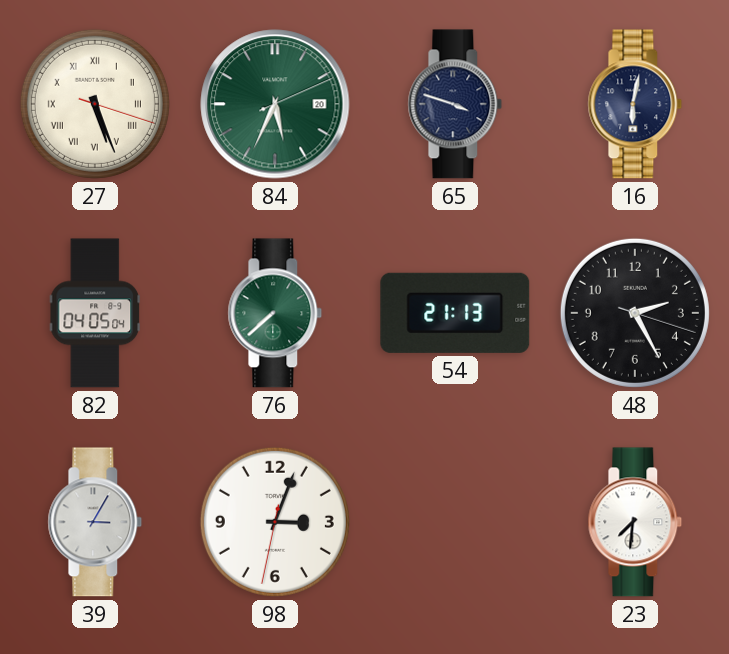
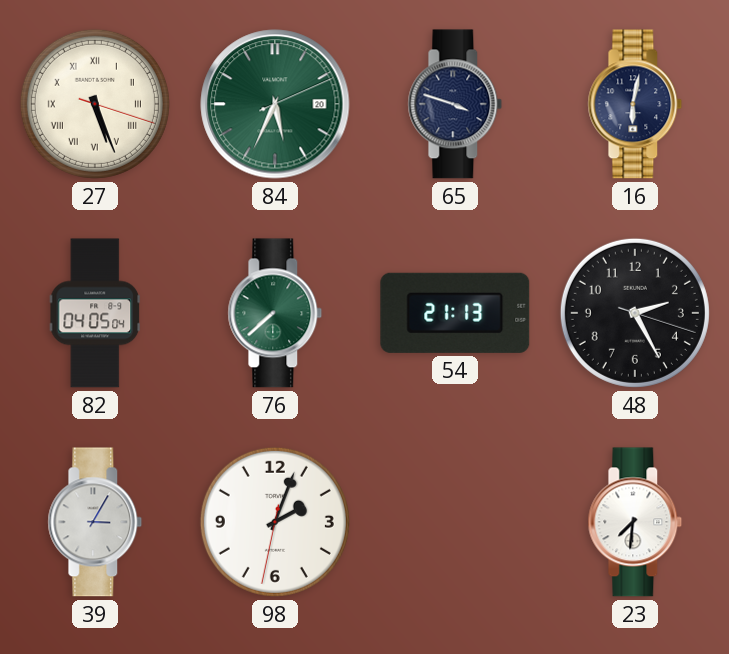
98: 3:03 -> 2:03
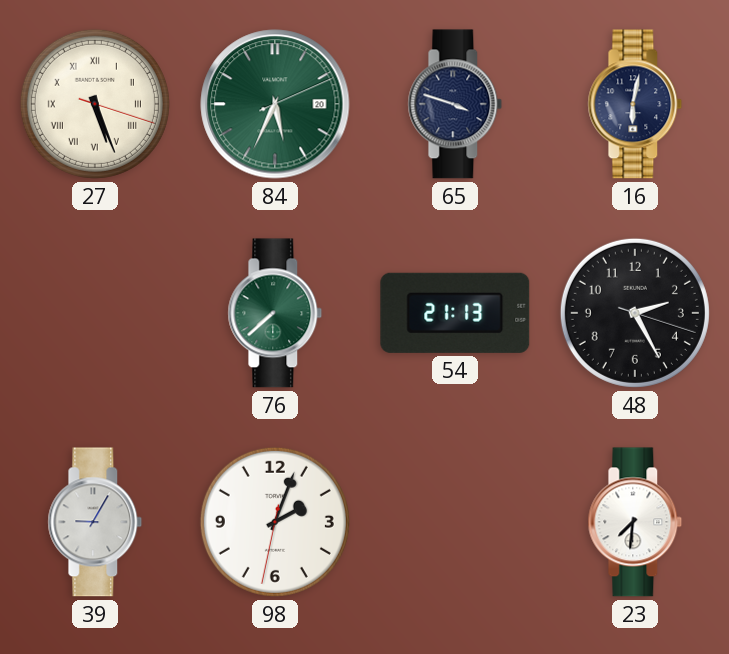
82: 04:05 -> none
39: 3:05 -> 9:05
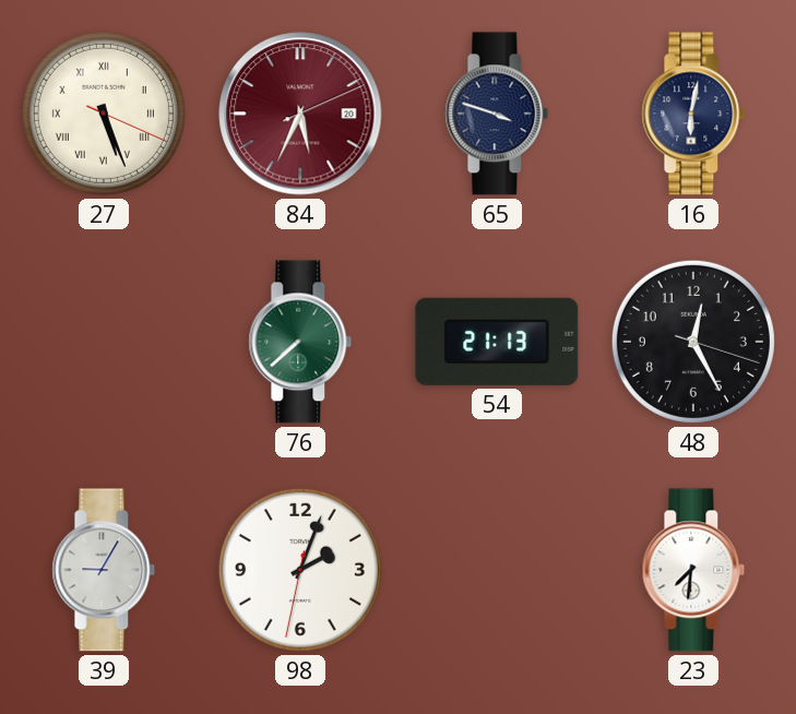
27: 5:26:18 -> 5:26:19
84 dial: green -> burgundy
48: 2:25 -> 12:25
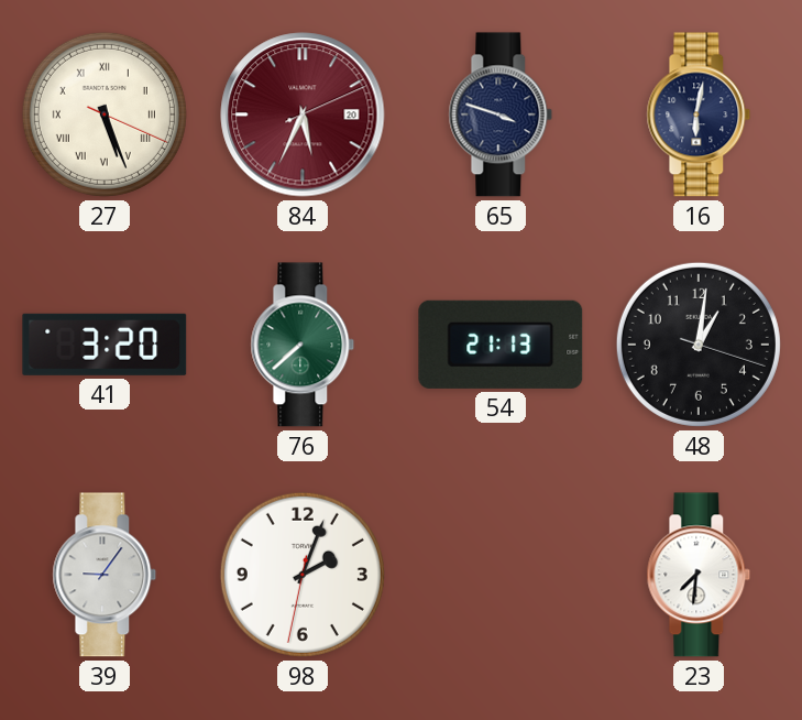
41: none -> 3:20
48: 12:25 -> 1:01
39: 9:05 -> 9:06
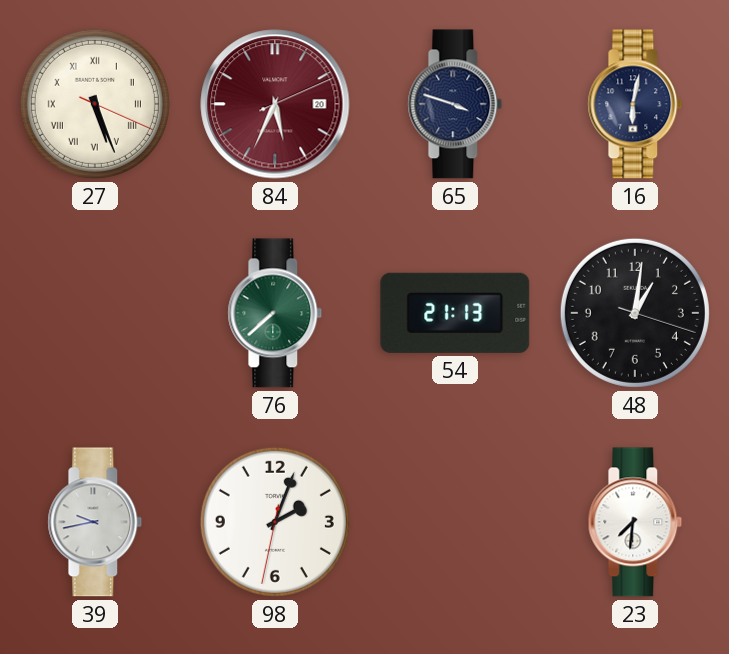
41: 3:20 -> none
39: 9:06 -> 9:43
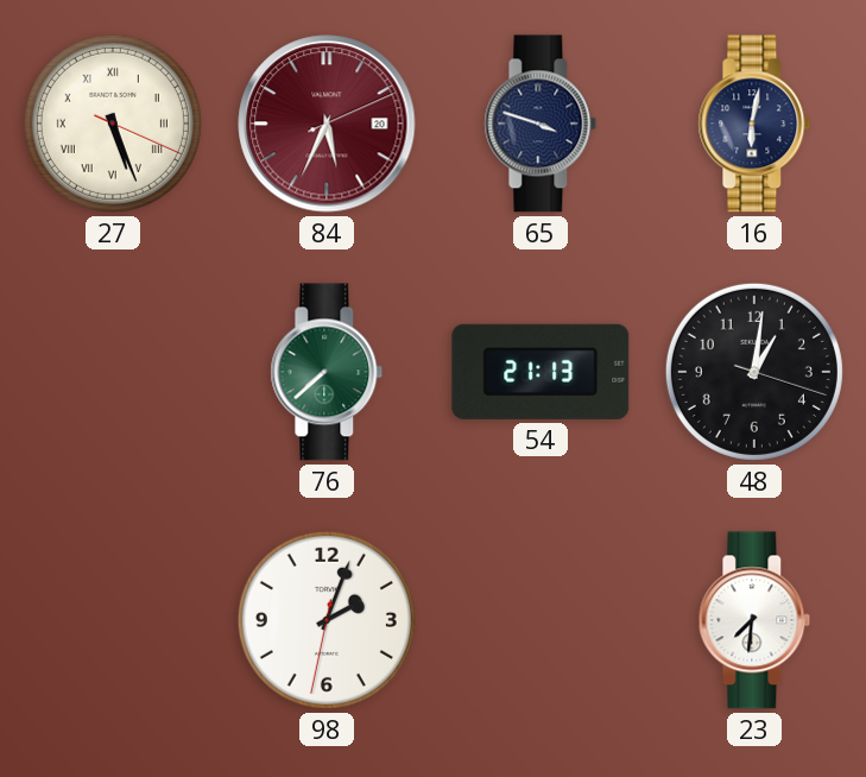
39: 9:43 -> none
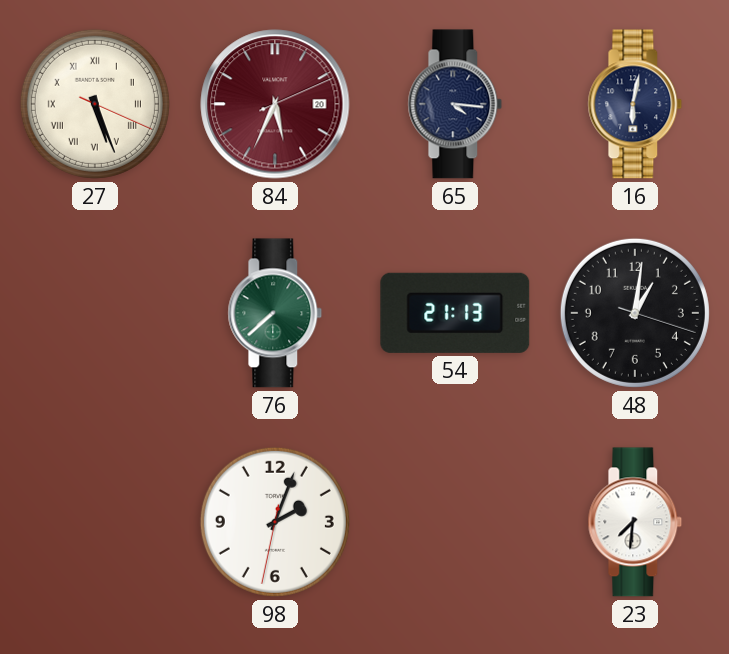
65: 3:48 -> 4:16
